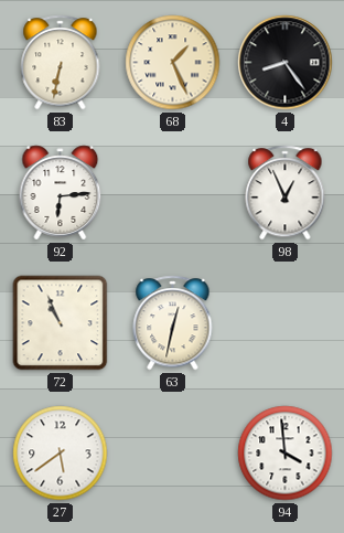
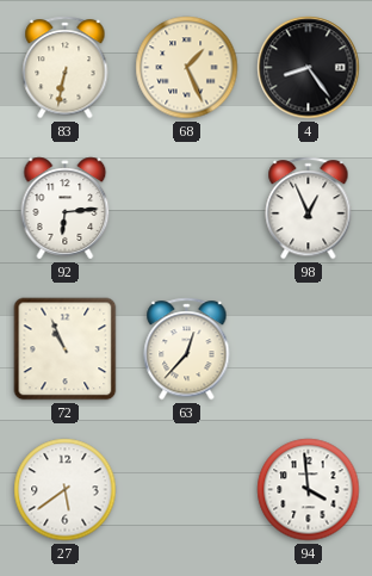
63: 12:32 -> 12:37
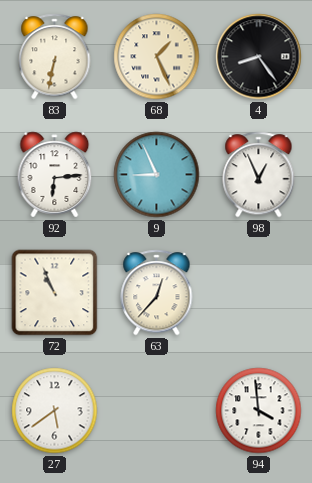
9: none -> 8:56
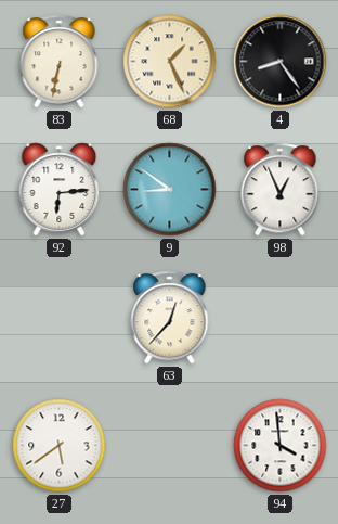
9: 8:56 -> 8:51
72: 10:56 -> none
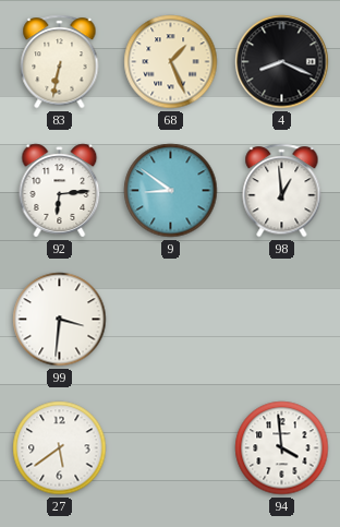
4: 8:24 -> 8:19
98: 12:56 -> 12:59
99: none -> 3:31
63: 12:37 -> none
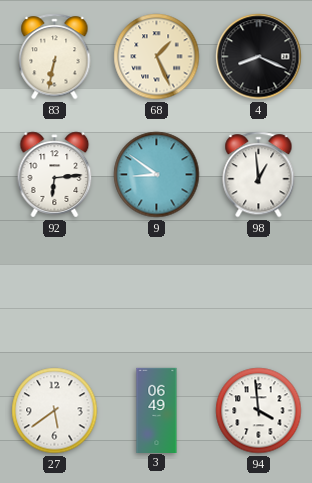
99: 3:31 -> none
3: none -> 06:49
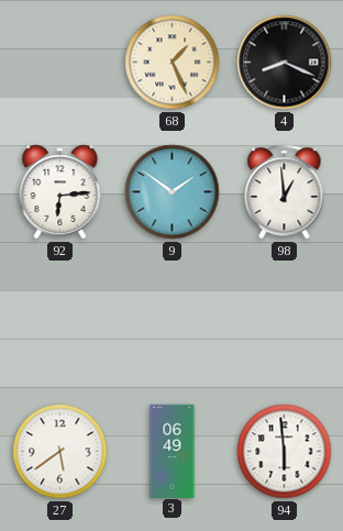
83: 6:32 -> none
9: 8:51 -> 1:51
94: 3:59 -> 5:59
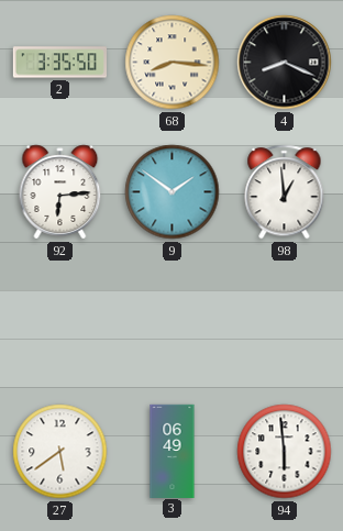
2: none -> 3:35
68: 1:26 -> 8:16
